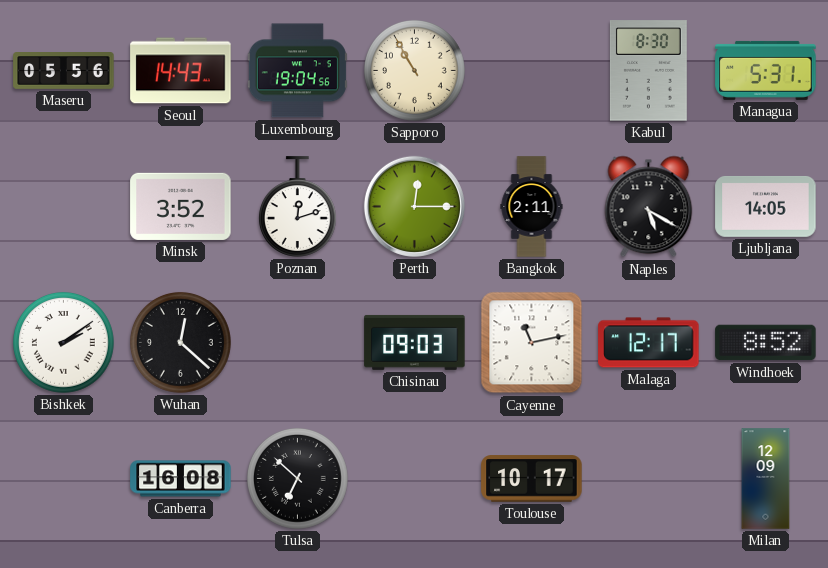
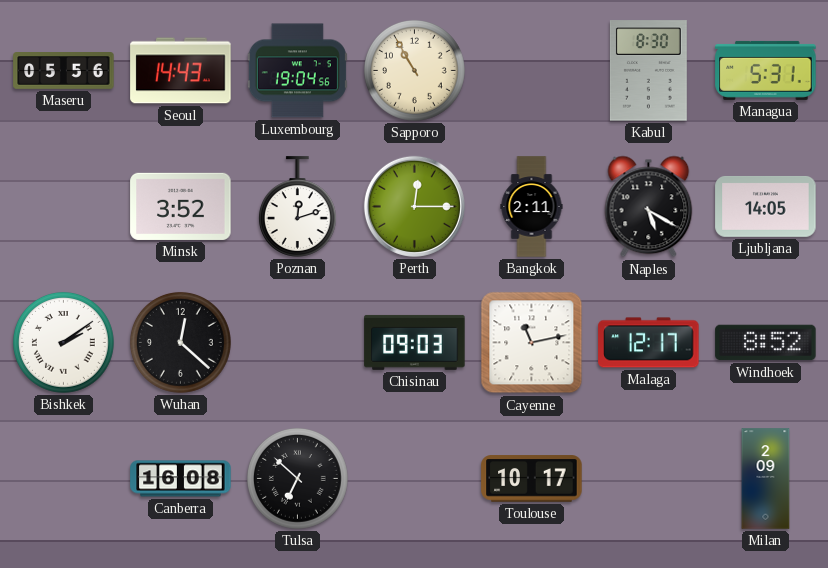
Milan: 12:09 -> 2:09
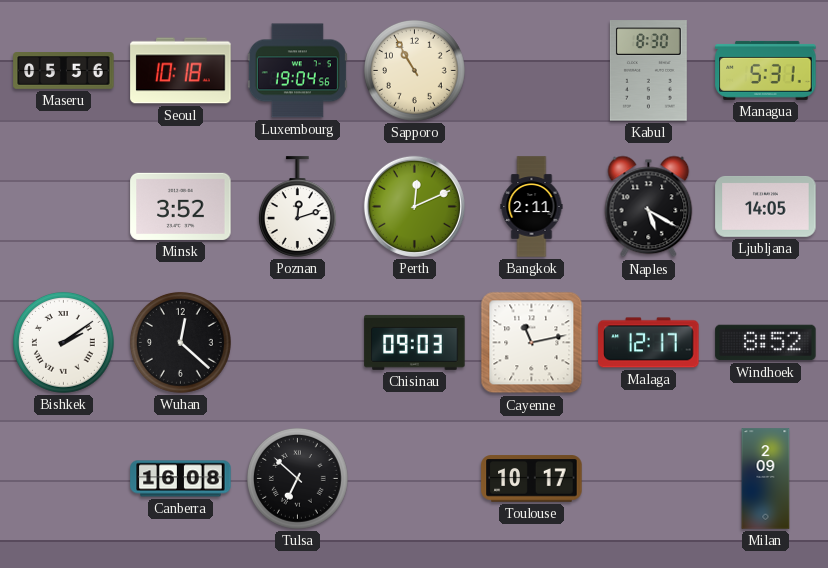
Seoul: 14:43 -> 10:18
Perth: 12:15 -> 12:11
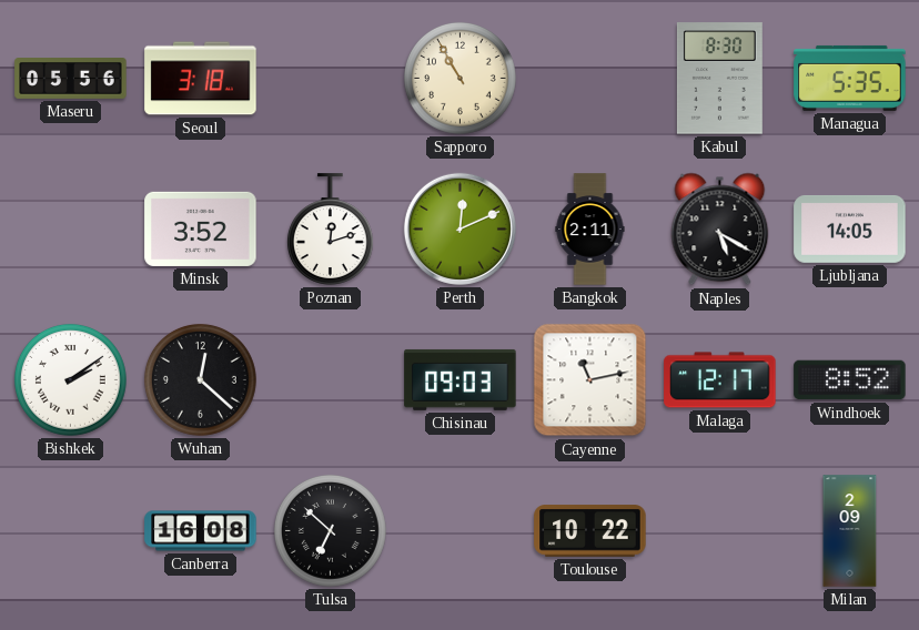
Seoul: 10:18 -> 3:18
Luxembourg: 19:04 -> none
Managua: 5:31 -> 5:35
Toulouse: 10:17 -> 10:22
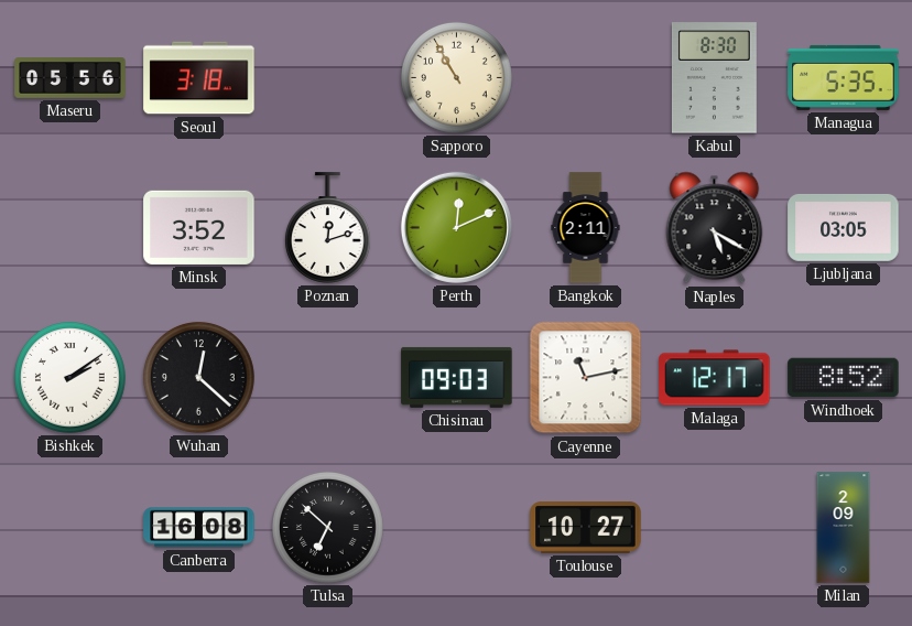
Ljubljana: 14:05 -> 03:05
Toulouse: 10:22 -> 10:27
